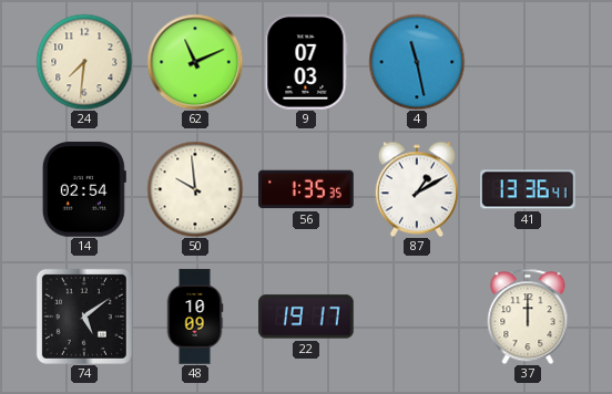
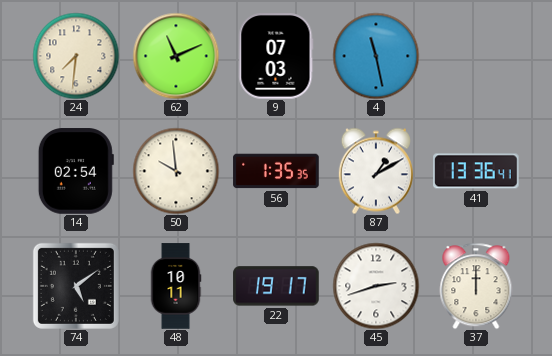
48: 10:09 -> 10:11
45: none -> 2:42
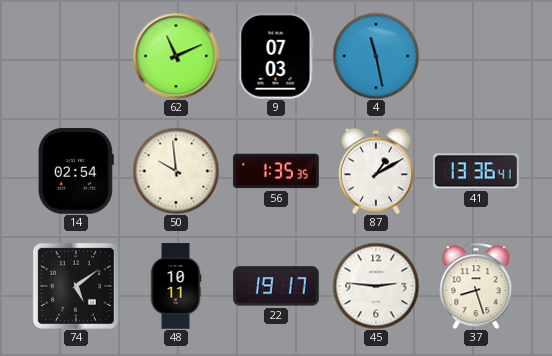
24: 7:31 -> none
45: 2:42 -> 2:46
37: 12:00 -> 8:27
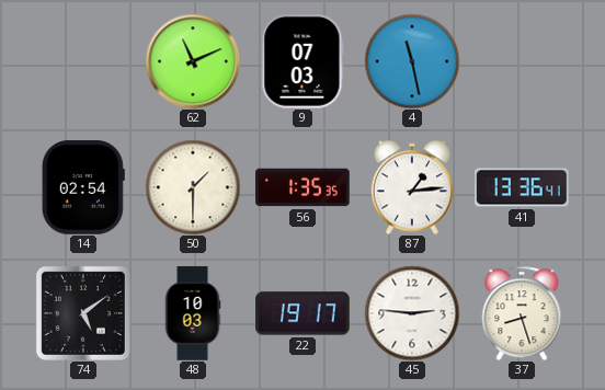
50: 9:59 -> 1:30
87: 1:10 -> 1:14
48: 10:11 -> 10:03
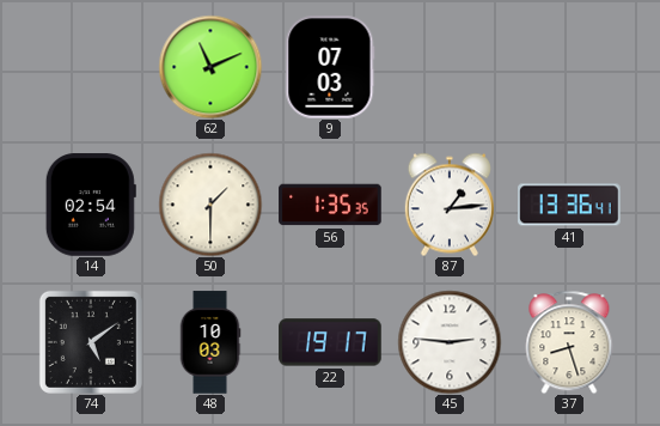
4: 11:28 -> none
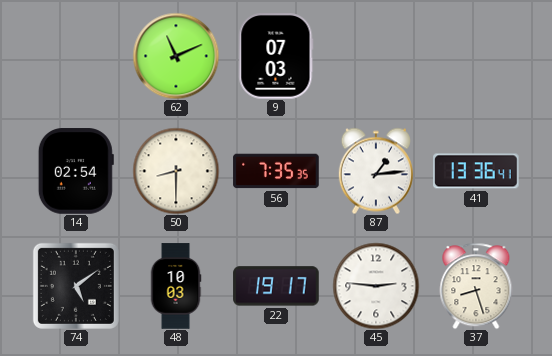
50: 1:30 -> 8:30
56: 1:35 -> 7:35
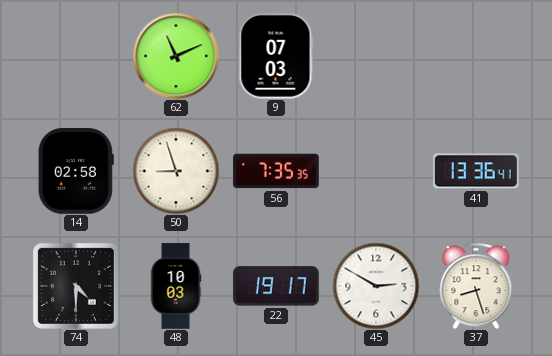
14: 02:54 -> 02:58
50: 8:30 -> 8:57
87: 1:14 -> none
74: 5:09 -> 4:30
45: 2:46 -> 2:50
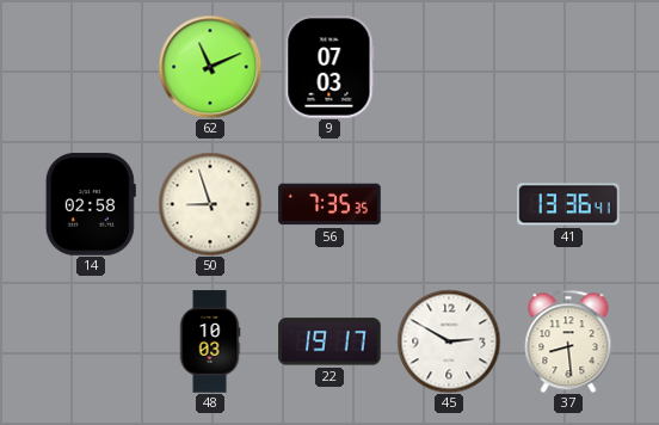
74: 4:30 -> none
37: 8:27 -> 8:29
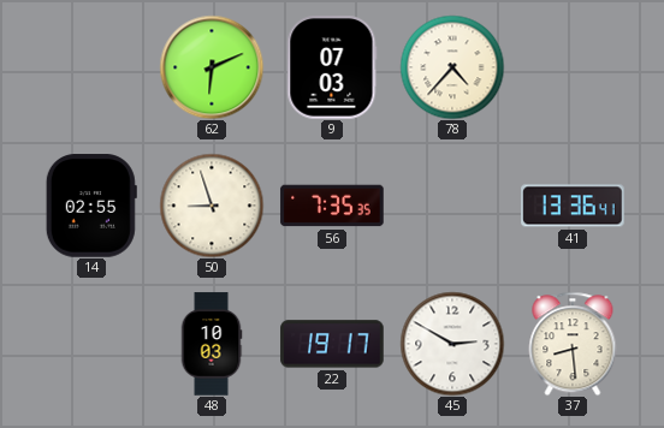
62: 11:11 -> 6:11
78: none -> 4:37
14: 02:58 -> 02:55
